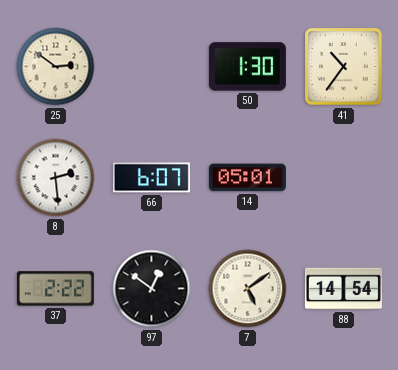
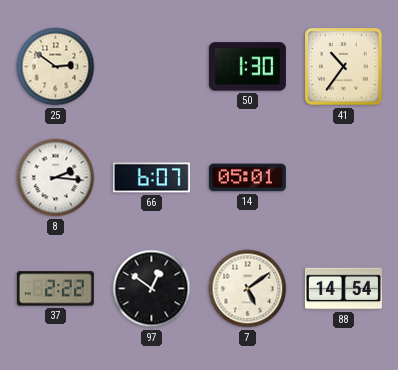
8: 2:29 -> 2:16
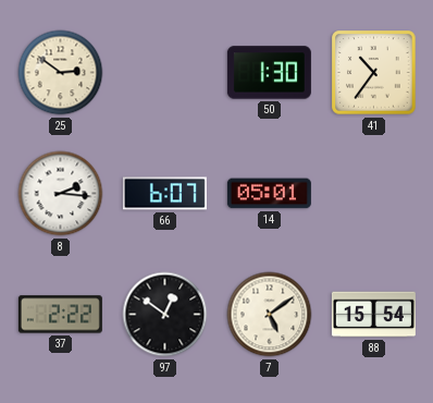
88: 14:54 -> 15:54
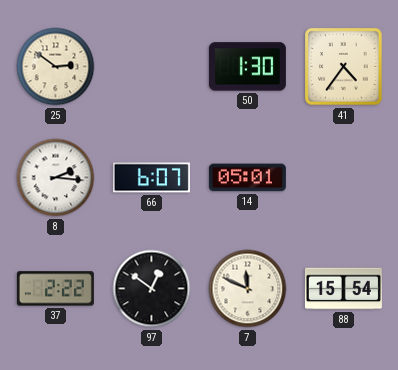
41: 10:36 -> 4:36
7: 5:09 -> 11:49
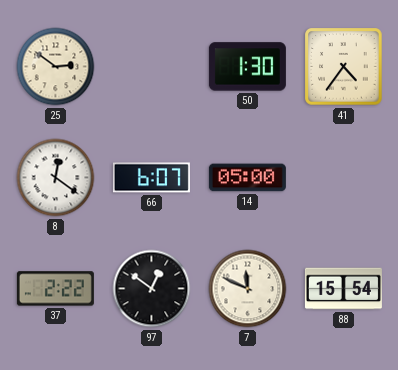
8: 2:16 -> 12:21
14: 05:01 -> 05:00
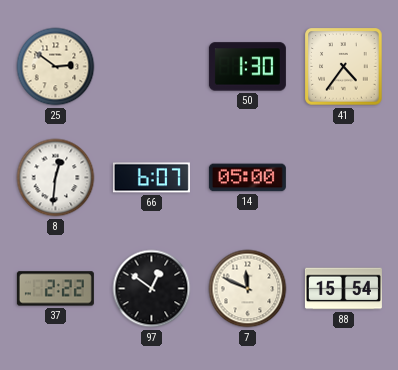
8: 12:21 -> 12:31
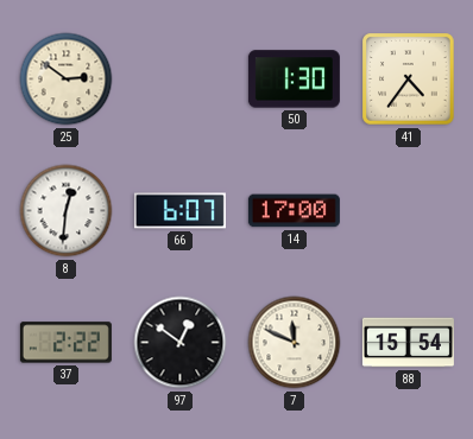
14: 05:00 -> 17:00
